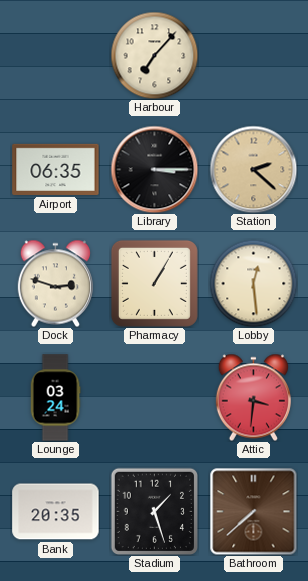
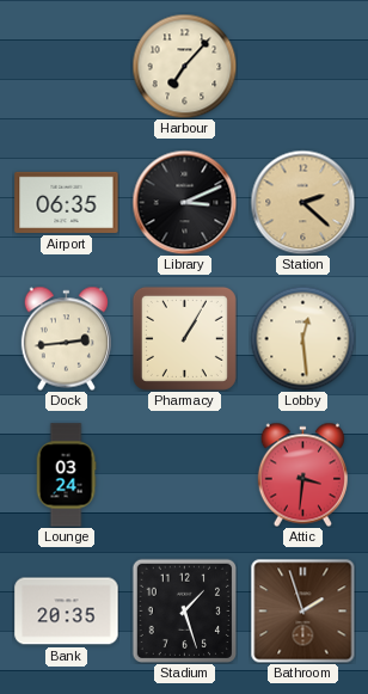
Library: 3:15 -> 3:11
Dock: 2:48 -> 2:44
Bathroom: 7:38 -> 1:57
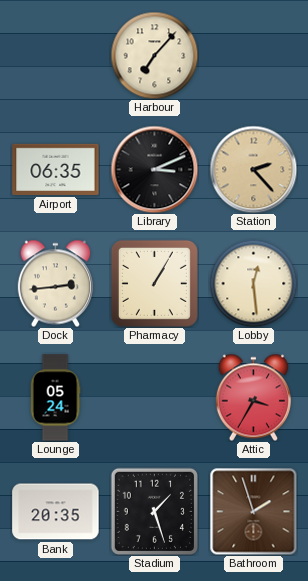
Station: 2:22 -> 2:23
Lounge: 03:24 -> 05:24
Attic: 3:31 -> 3:35
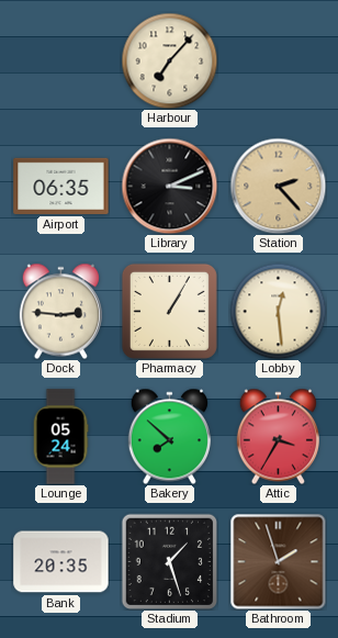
Dock: 2:44 -> 2:46
Bakery: none -> 7:52
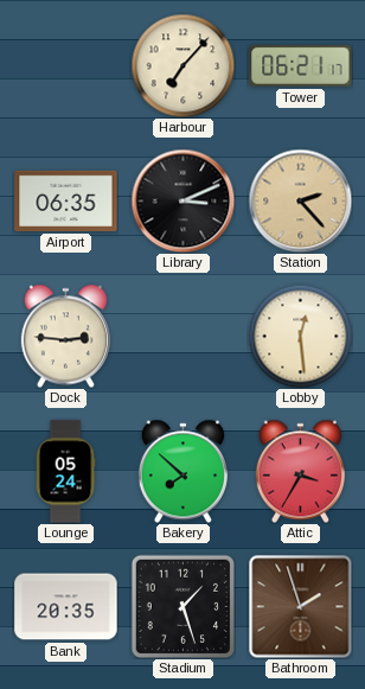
Tower: none -> 06:21
Pharmacy: 1:05 -> none
